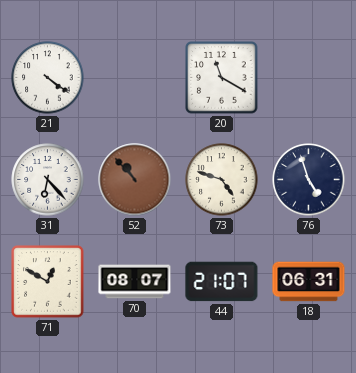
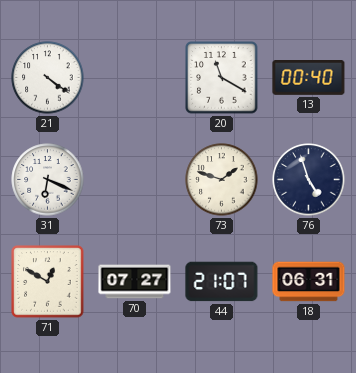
13: none -> 00:40
31: 6:23 -> 6:19
52: 10:53 -> none
73: 4:48 -> 1:48
70: 08:07 -> 07:27
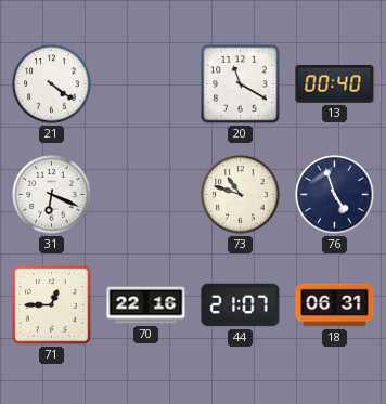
73: 1:48 -> 10:48
71: 12:50 -> 12:45
70: 07:27 -> 22:16
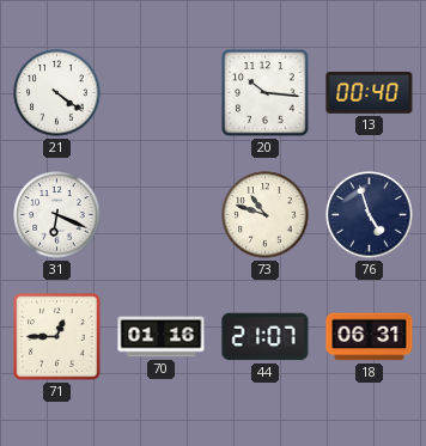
20: 11:20 -> 10:16
70: 22:16 -> 01:16
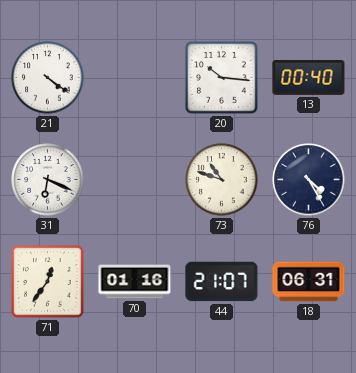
76: 4:57 -> 4:25
71: 12:45 -> 12:36
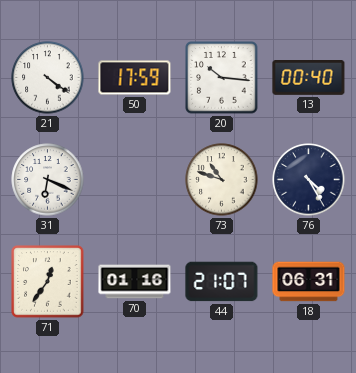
50: none -> 17:59
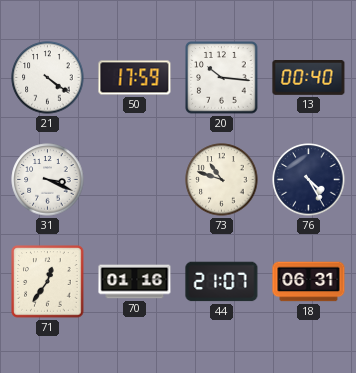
31: 6:19 -> 3:19
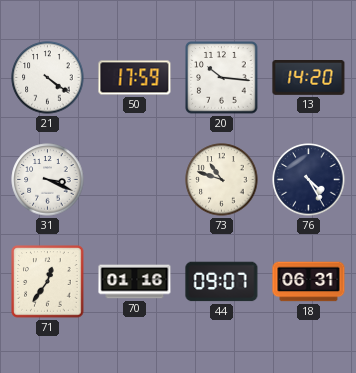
13: 00:40 -> 14:20
44: 21:07 -> 09:07
